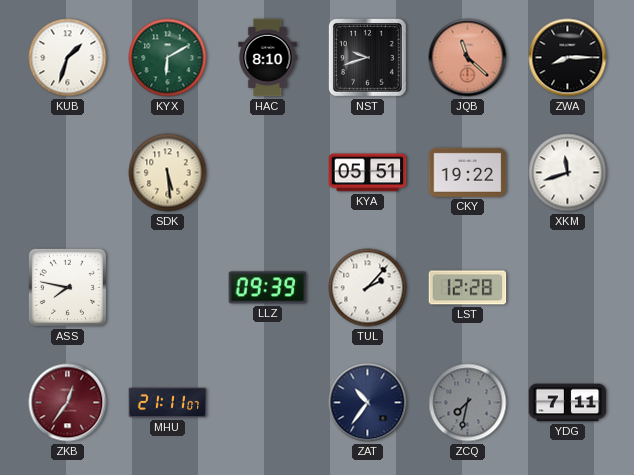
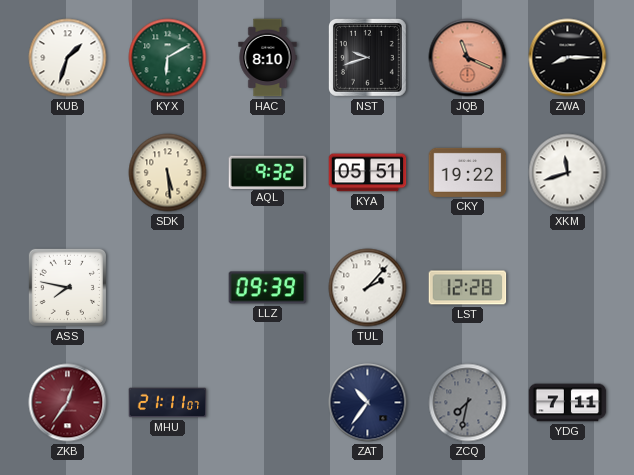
JQB: 11:22 -> 11:19
AQL: none -> 9:32
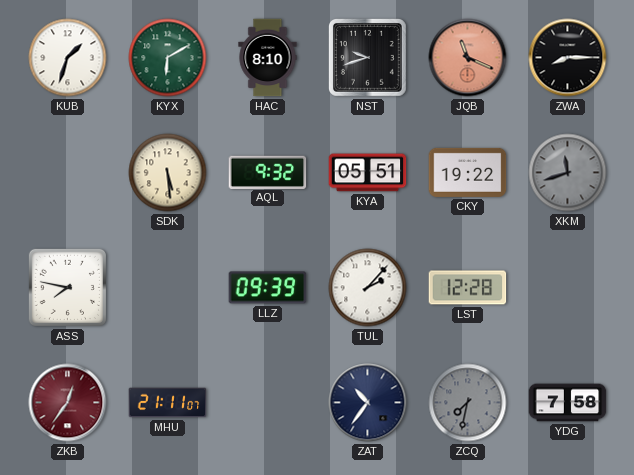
XKM dial: white -> grey
YDG: 7:11 -> 7:58
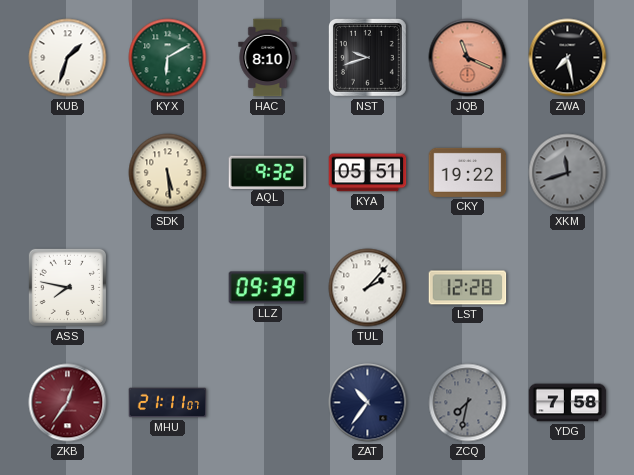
ZWA: 8:15 -> 7:28
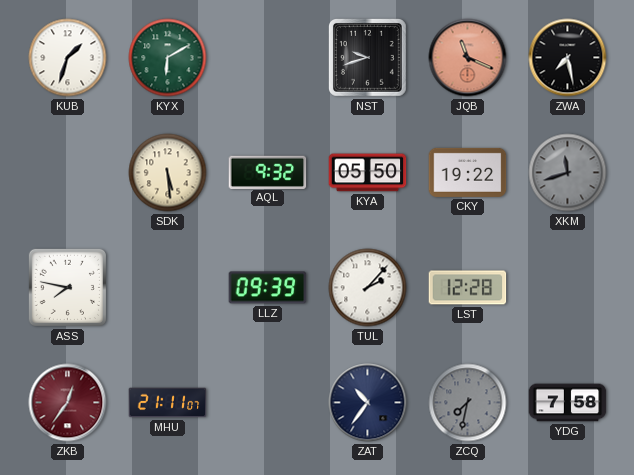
HAC: 8:10 -> none
KYA: 05:51 -> 05:50
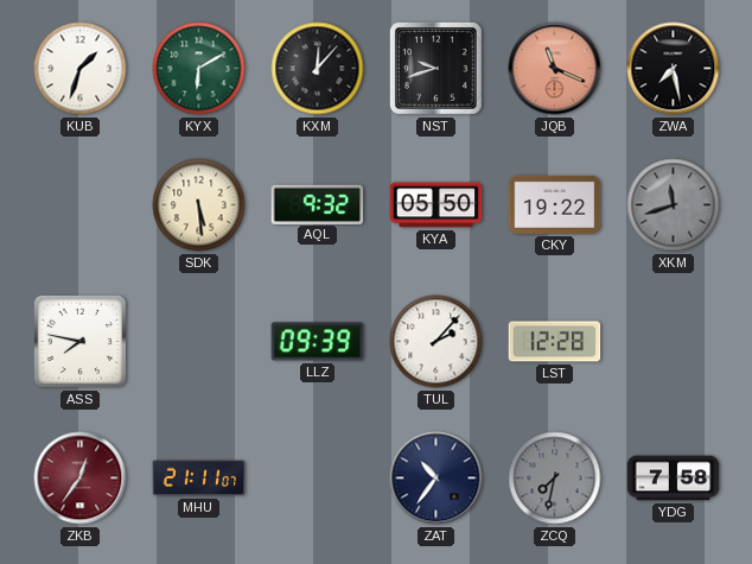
KXM: none -> 12:07
